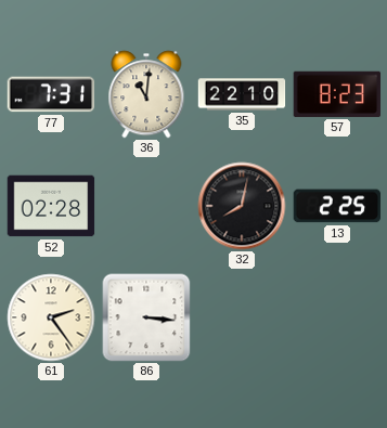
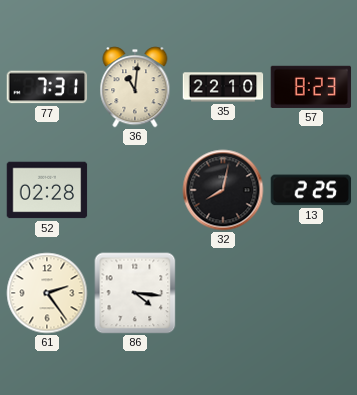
86: 3:16 -> 4:16
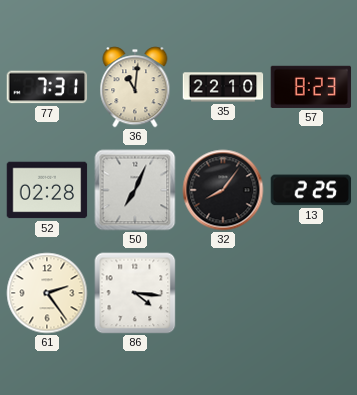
50: none -> 7:04
32: 8:02 -> 8:06
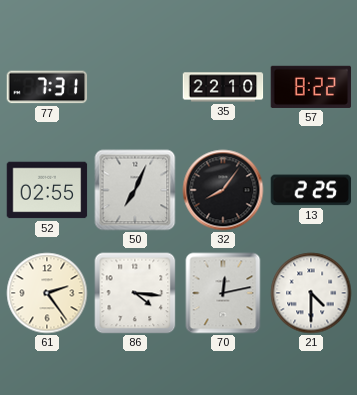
36: 11:01 -> none
57: 8:23 -> 8:22
52: 02:28 -> 02:55
70: none -> 12:13
21: none -> 4:30
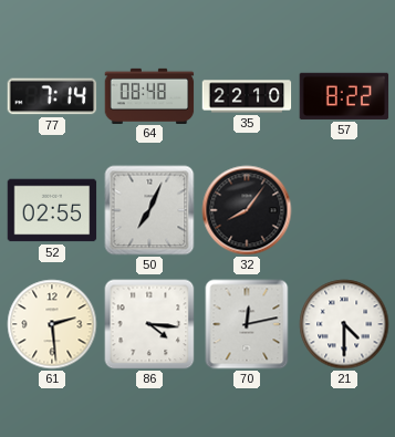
77: 7:31 -> 7:14
64: none -> 08:48
13: 2:25 -> none
61: 2:24 -> 2:29
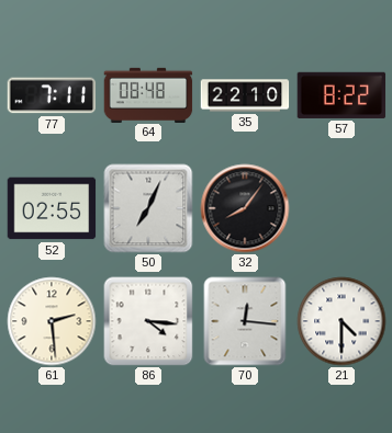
77: 7:14 -> 7:11
70: 12:13 -> 12:16
